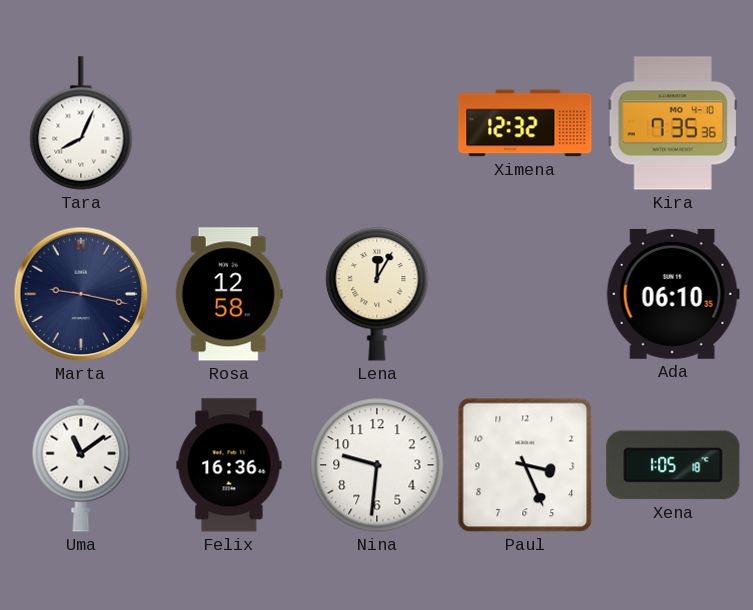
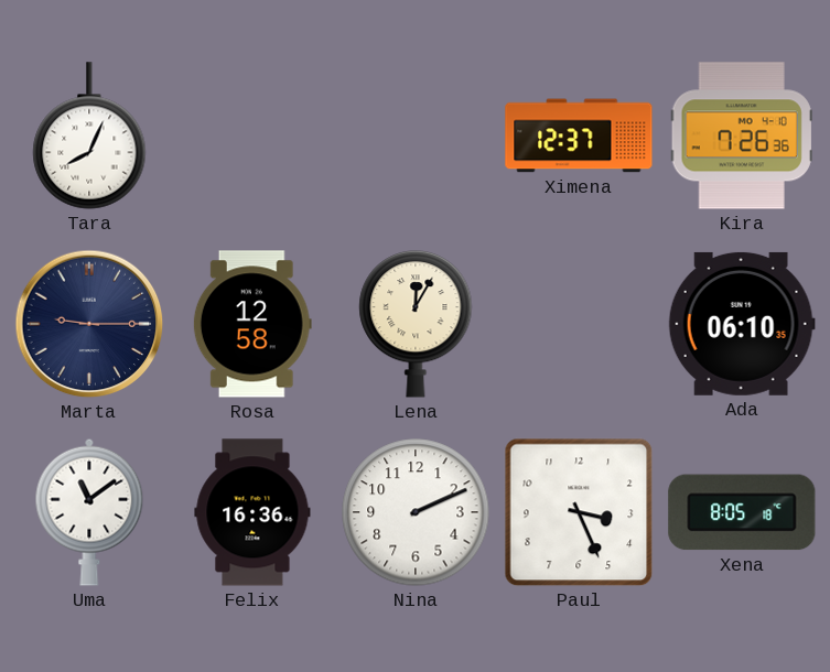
Ximena: 12:32 -> 12:37
Kira: 7:35 -> 7:26
Marta: 9:17 -> 9:15
Nina: 9:31 -> 2:11
Xena: 1:05 -> 8:05
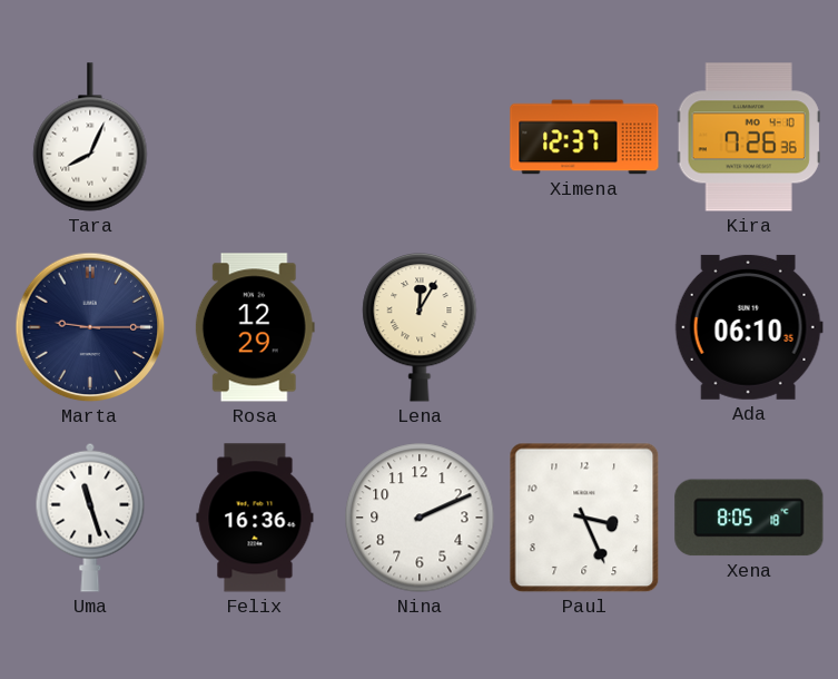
Rosa: 12:58 -> 12:29
Uma: 11:09 -> 11:27
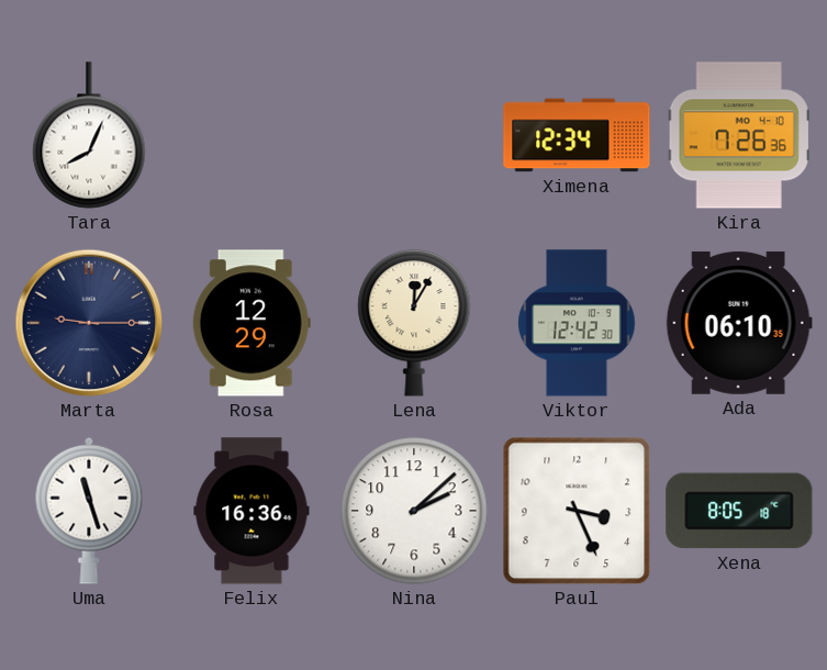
Ximena: 12:37 -> 12:34
Viktor: none -> 12:42
Nina: 2:11 -> 2:08
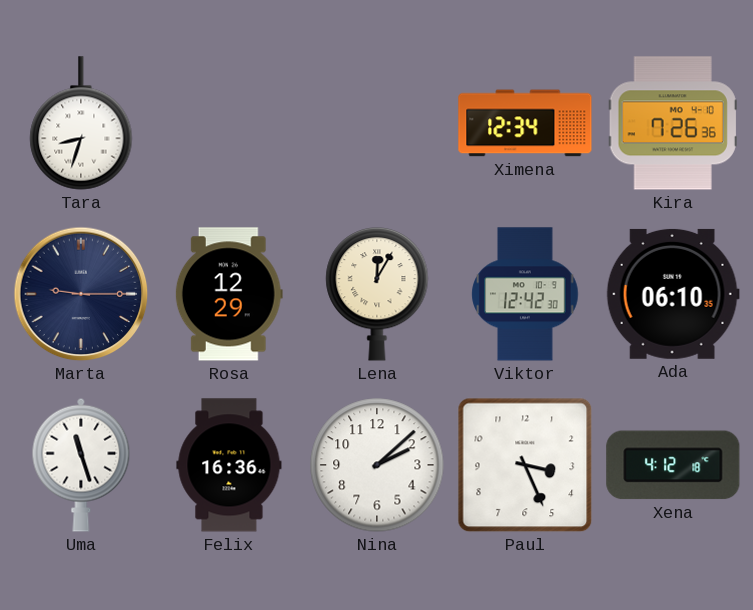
Tara: 8:04 -> 8:33
Xena: 8:05 -> 4:12
